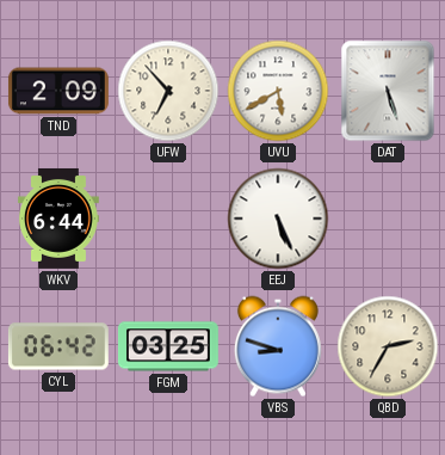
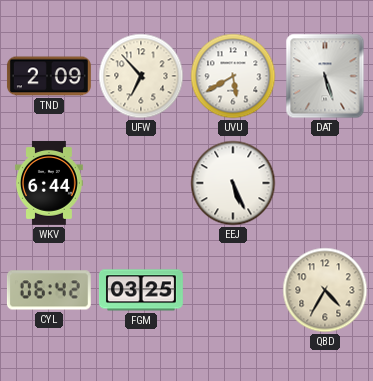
VBS: 8:48 -> none
QBD: 2:35 -> 4:35
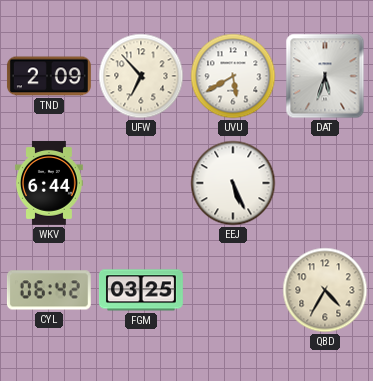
DAT: 5:27 -> 5:33
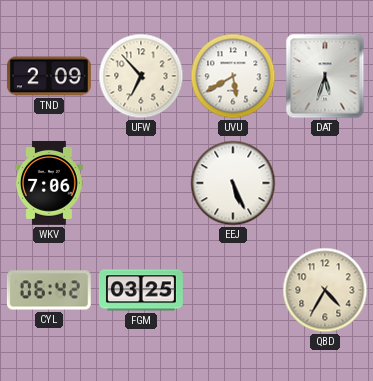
WKV: 6:44 -> 7:06
